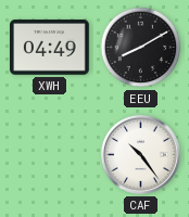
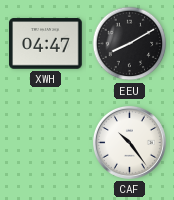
XWH: 04:49 -> 04:47
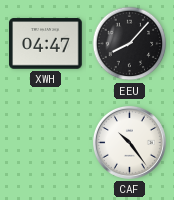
EEU: 8:10 -> 8:07
